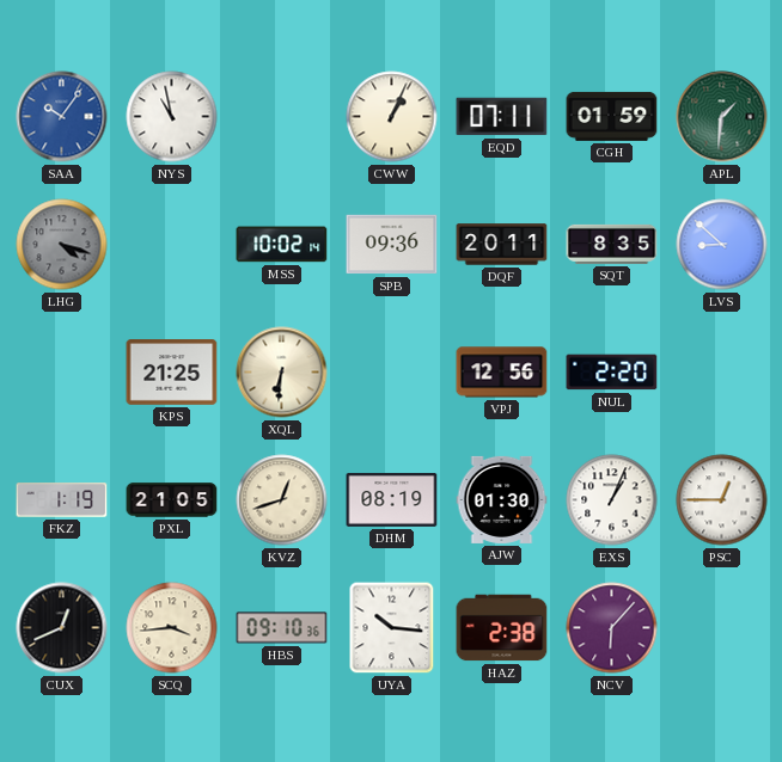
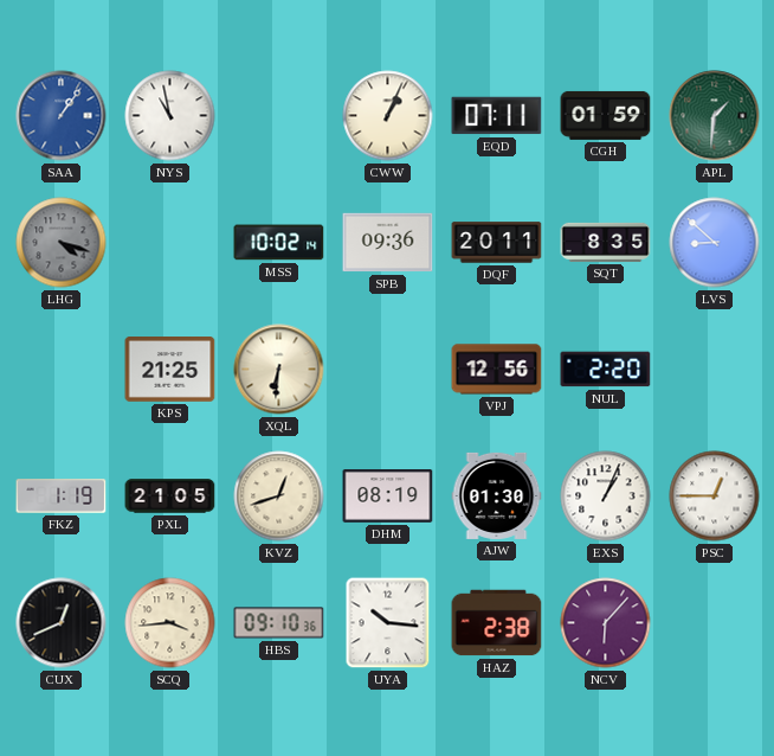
SAA: 10:06 -> 1:06
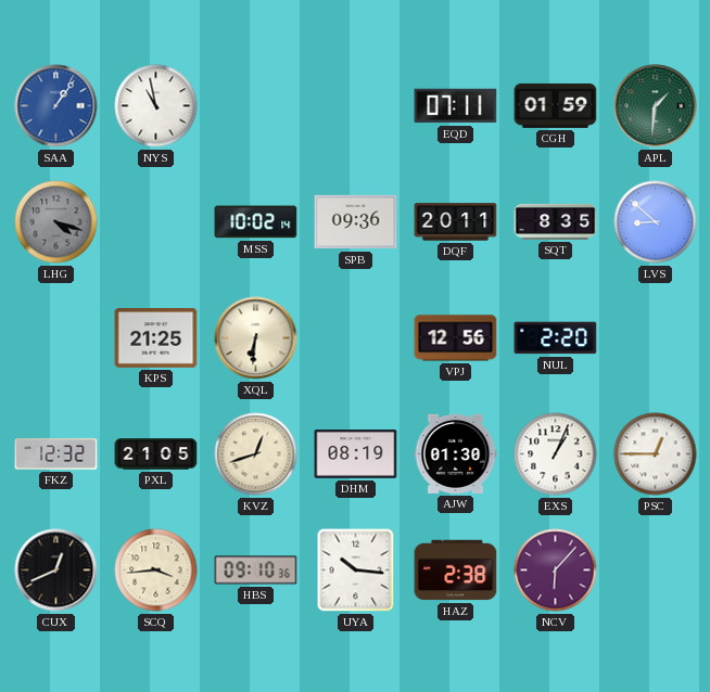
CWW: 1:04 -> none
FKZ: 1:19 -> 12:32
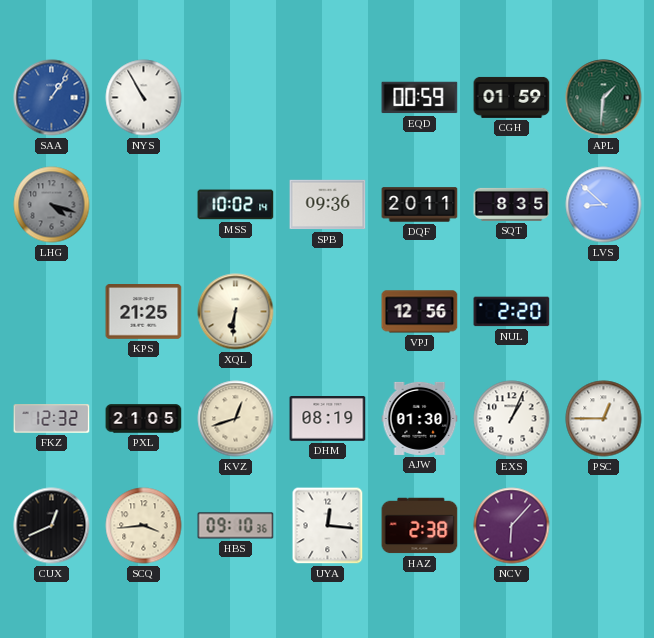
NYS: 10:58 -> 10:55
EQD: 07:11 -> 00:59
UYA: 10:16 -> 12:16
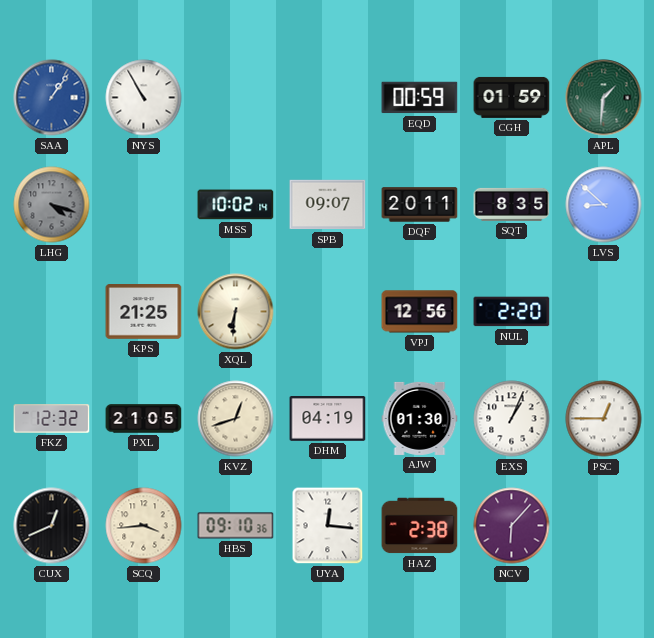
SPB: 09:36 -> 09:07
DHM: 08:19 -> 04:19
